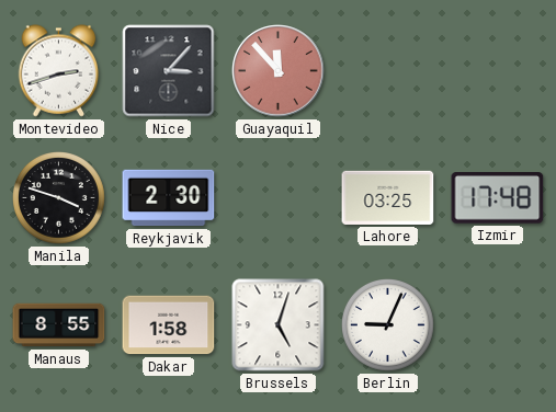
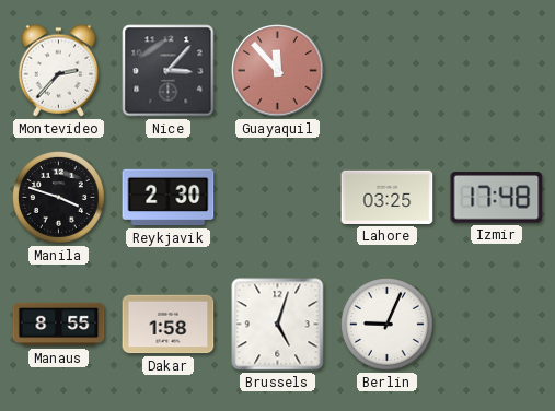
Montevideo: 2:42 -> 2:37
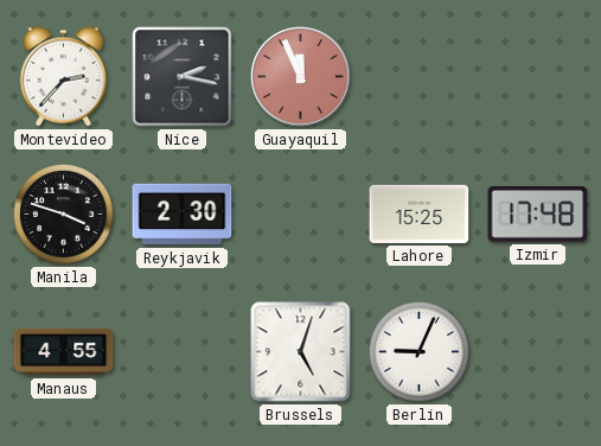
Nice: 3:07 -> 2:17
Guayaquil: 11:53 -> 11:56
Lahore: 03:25 -> 15:25
Manaus: 8:55 -> 4:55
Dakar: 1:58 -> none
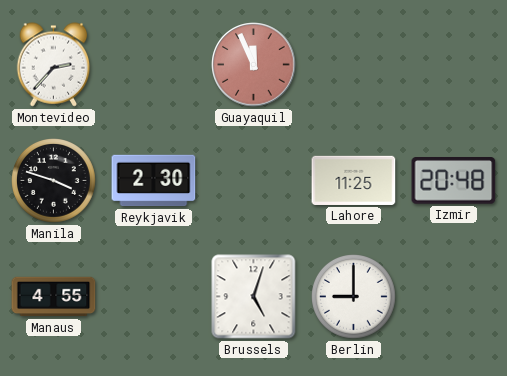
Nice: 2:17 -> none
Lahore: 15:25 -> 11:25
Izmir: 17:48 -> 20:48
Berlin: 9:04 -> 9:00
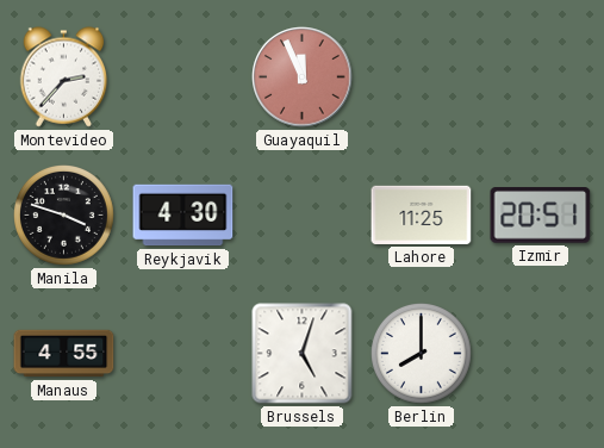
Reykjavik: 2:30 -> 4:30
Izmir: 20:48 -> 20:51
Berlin: 9:00 -> 8:00
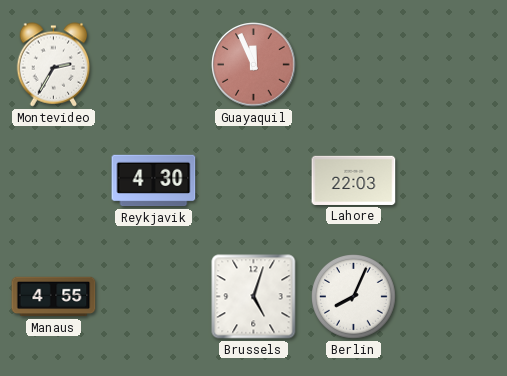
Montevideo: 2:37 -> 2:35
Manila: 3:48 -> none
Lahore: 11:25 -> 22:03
Izmir: 20:51 -> none
Berlin: 8:00 -> 8:04
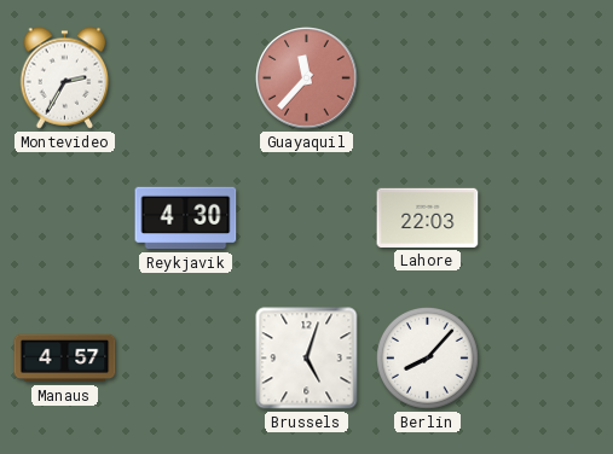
Guayaquil: 11:56 -> 11:37
Manaus: 4:55 -> 4:57
Berlin: 8:04 -> 8:07
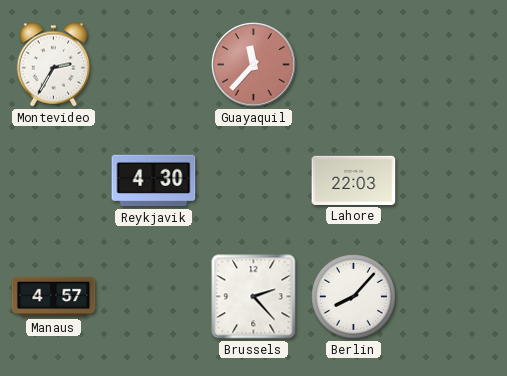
Brussels: 5:03 -> 2:23
